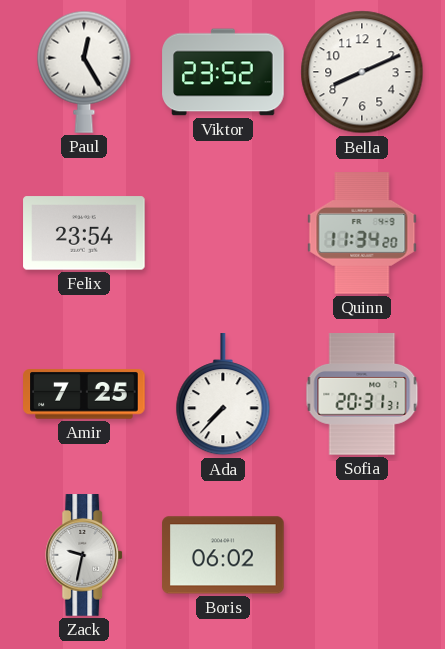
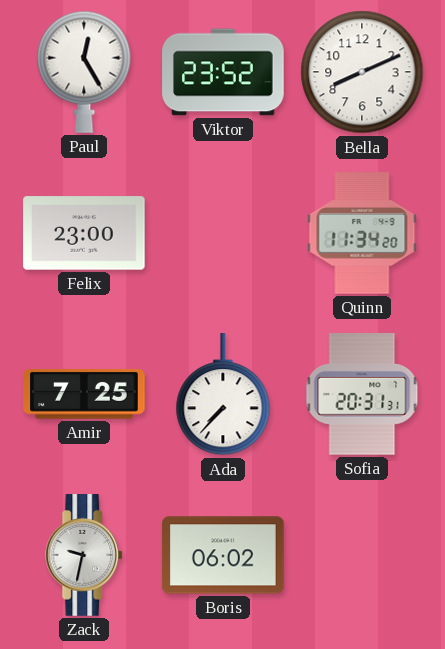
Felix: 23:54 -> 23:00
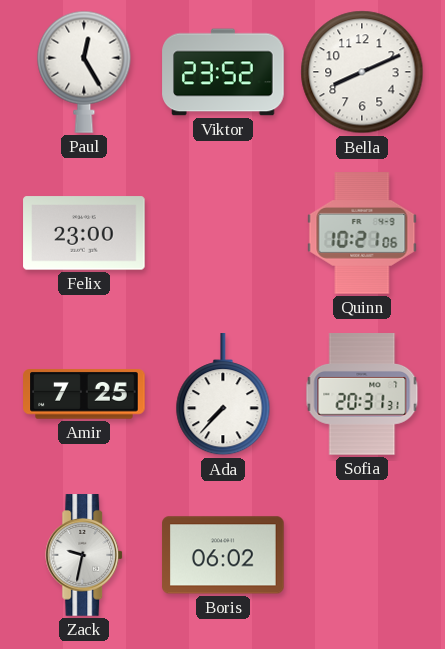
Quinn: 11:34 -> 10:21
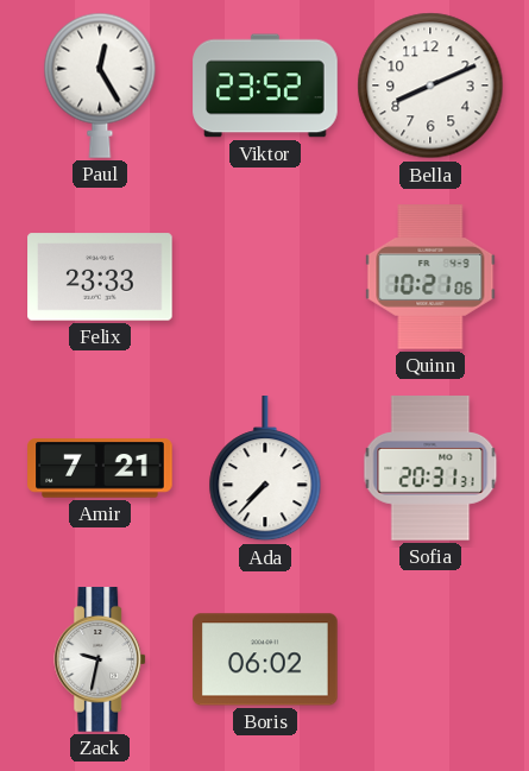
Felix: 23:00 -> 23:33
Amir: 7:25 -> 7:21
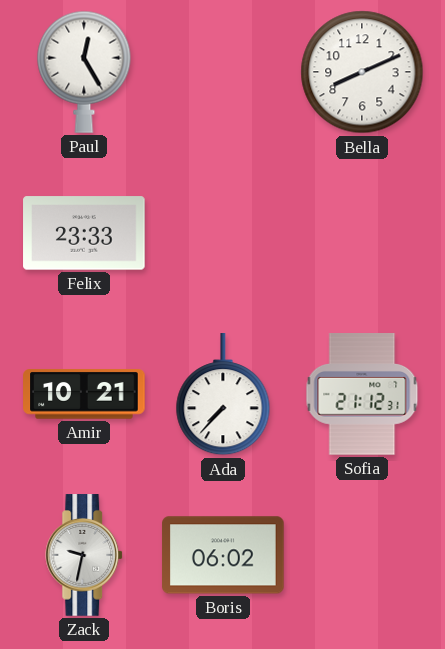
Viktor: 23:52 -> none
Quinn: 10:21 -> none
Amir: 7:21 -> 10:21
Sofia: 20:31 -> 21:12
